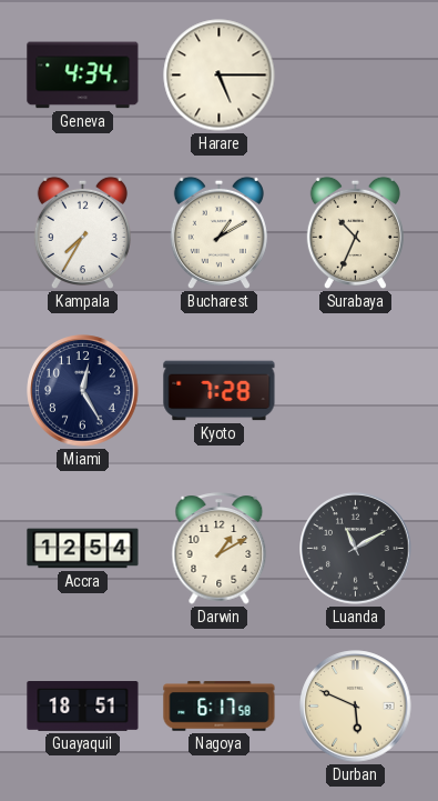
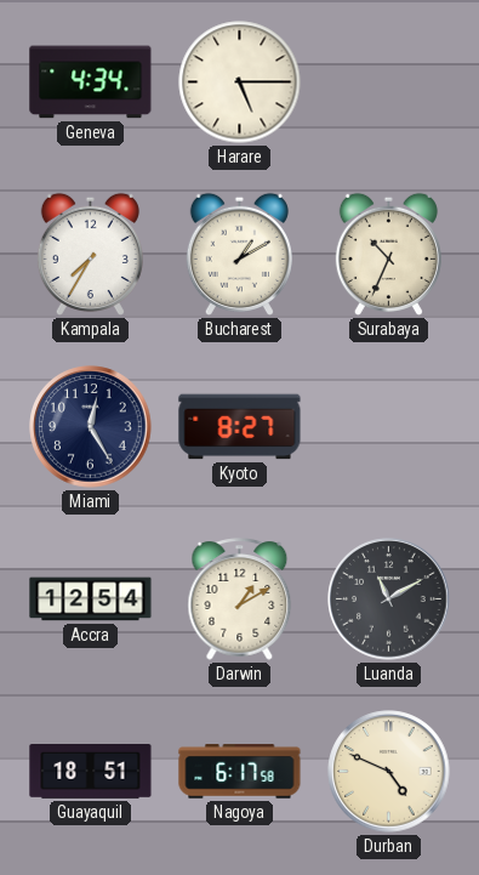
Kyoto: 7:28 -> 8:27
Durban: 5:49 -> 4:49
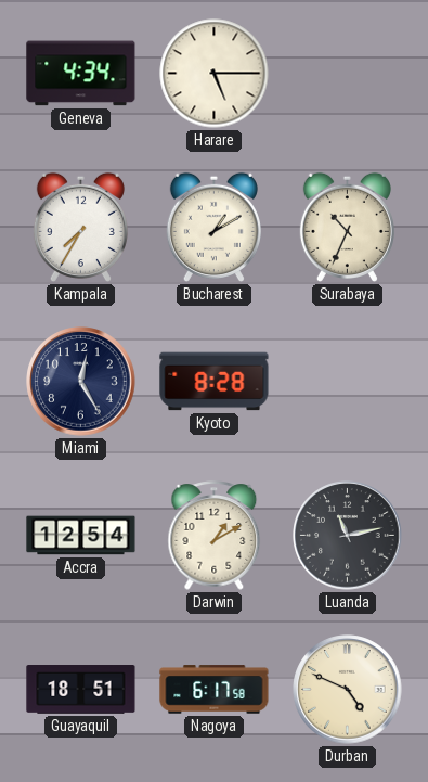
Kyoto: 8:27 -> 8:28
Luanda: 11:10 -> 11:13
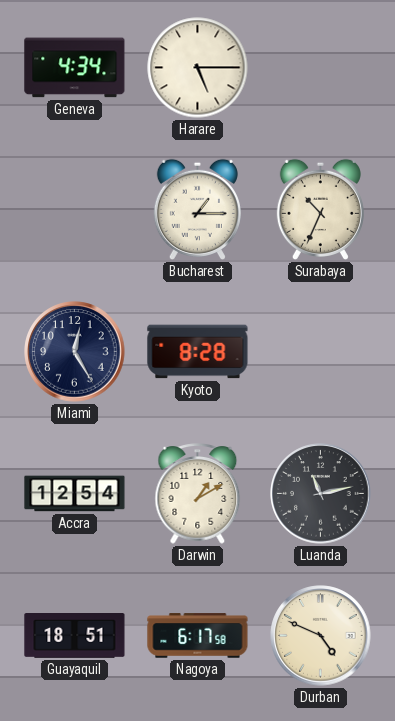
Kampala: 7:35 -> none
Bucharest: 1:10 -> 1:15
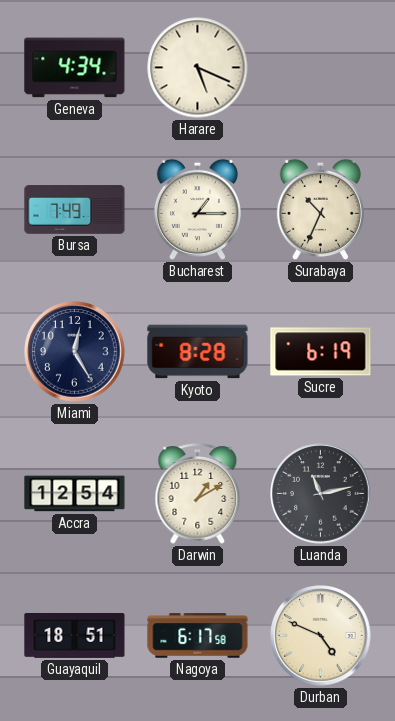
Harare: 5:15 -> 5:19
Bursa: none -> 7:49
Sucre: none -> 6:19
